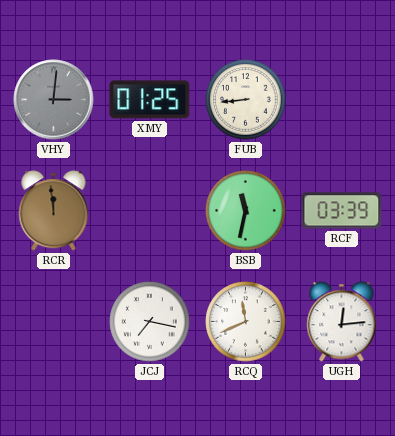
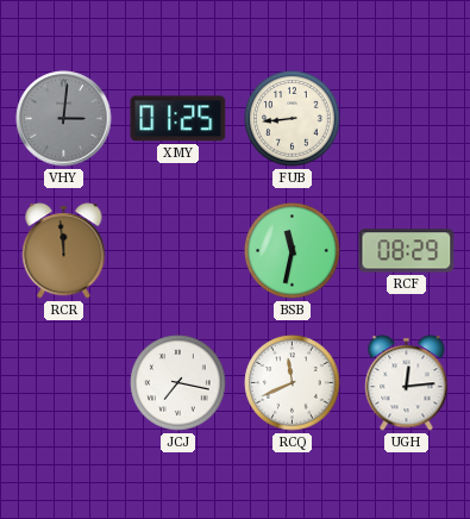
RCF: 03:39 -> 08:29
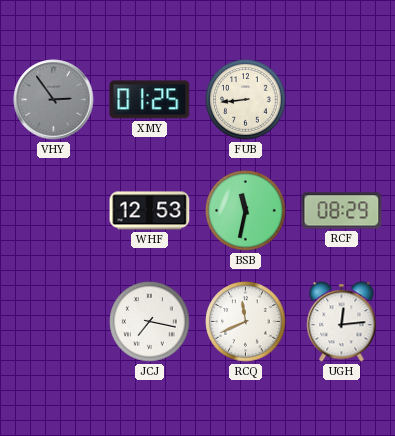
VHY: 3:01 -> 2:54
RCR: 11:59 -> none
WHF: none -> 12:53
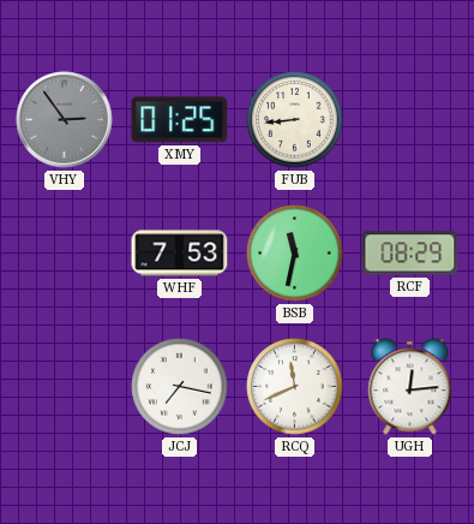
WHF: 12:53 -> 7:53
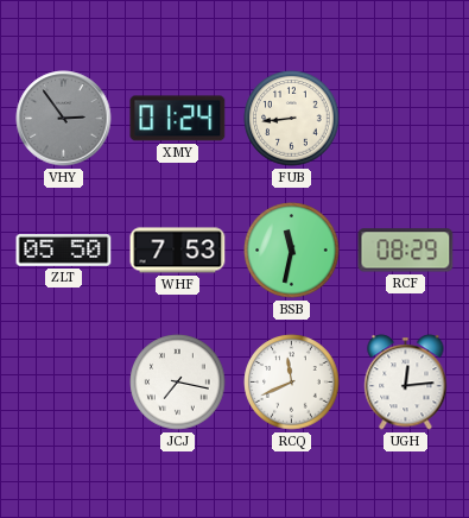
XMY: 01:25 -> 01:24
ZLT: none -> 05:50
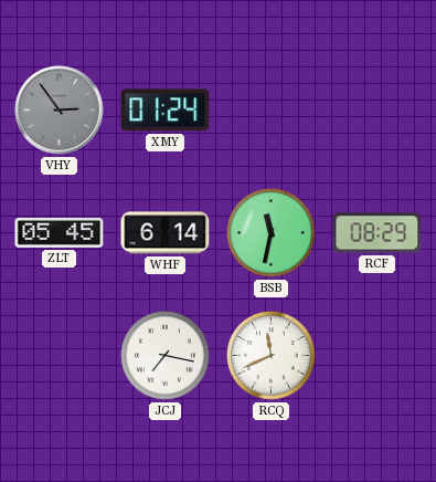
FUB: 8:44 -> none
ZLT: 05:50 -> 05:45
WHF: 7:53 -> 6:14
UGH: 12:14 -> none
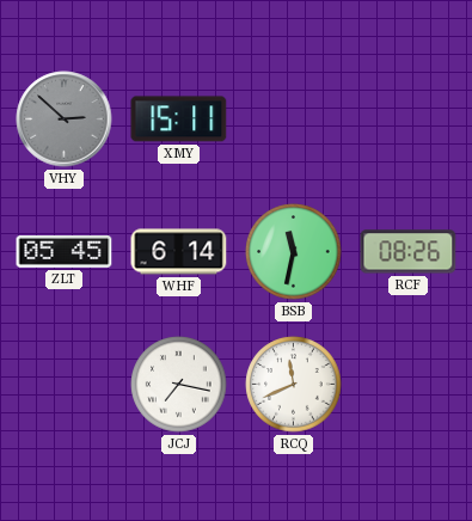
VHY: 2:54 -> 2:52
XMY: 01:24 -> 15:11
RCF: 08:29 -> 08:26
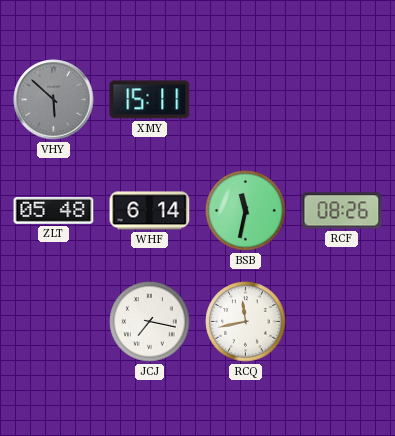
VHY: 2:52 -> 5:52
ZLT: 05:45 -> 05:48
RCQ: 11:41 -> 11:43
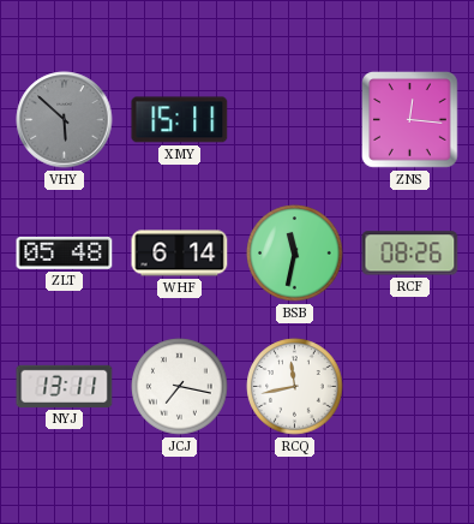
ZNS: none -> 12:16
NYJ: none -> 13:11
